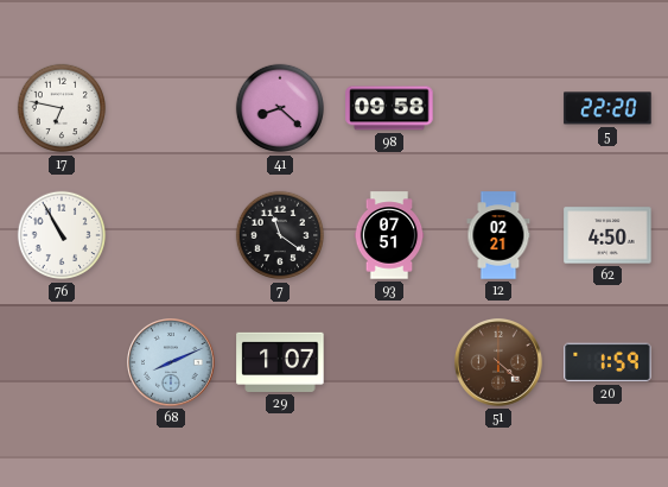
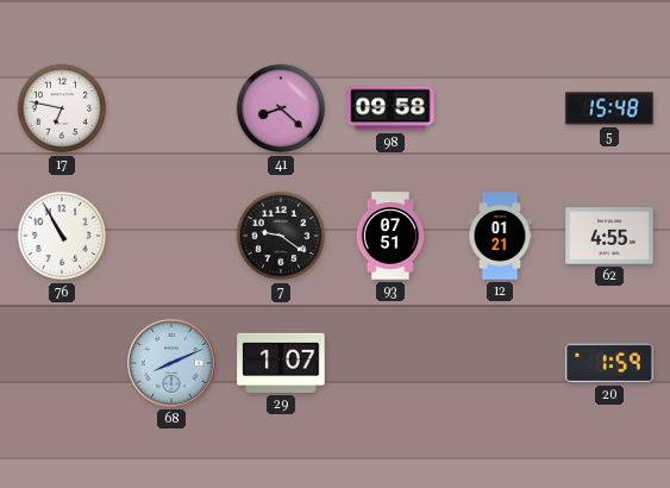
5: 22:20 -> 15:48
7: 11:21 -> 9:21
12: 02:21 -> 01:21
62: 4:50 -> 4:55
51: 4:22 -> none
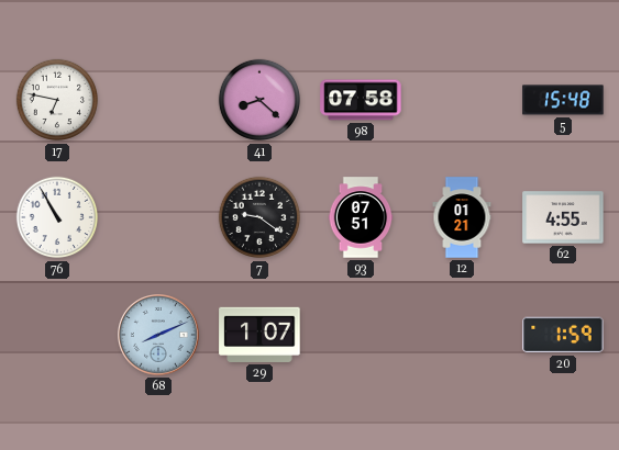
98: 09:58 -> 07:58
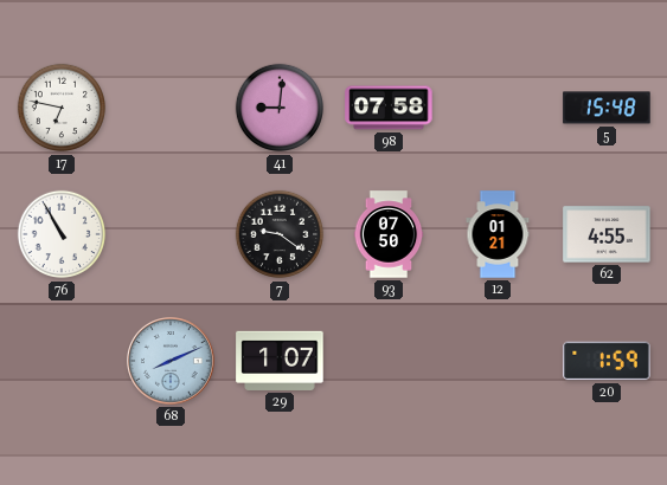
41: 8:22 -> 9:01
93: 07:51 -> 07:50
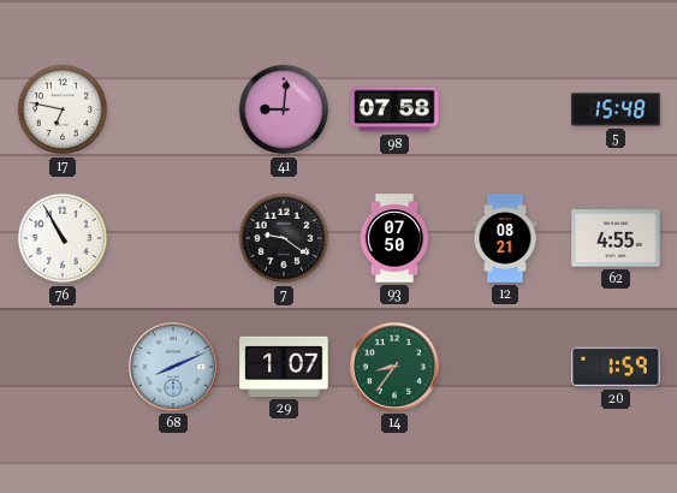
12: 01:21 -> 08:21
14: none -> 8:36
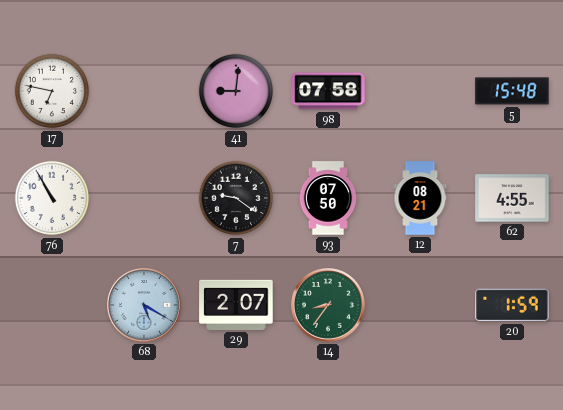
68: 8:11 -> 5:20
29: 1:07 -> 2:07
